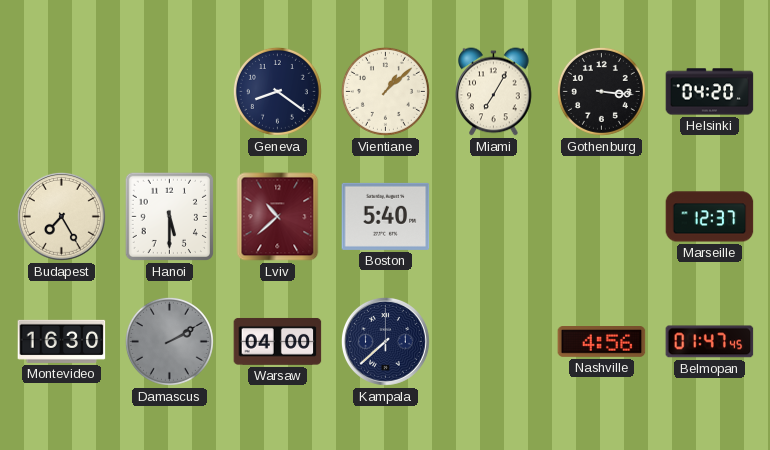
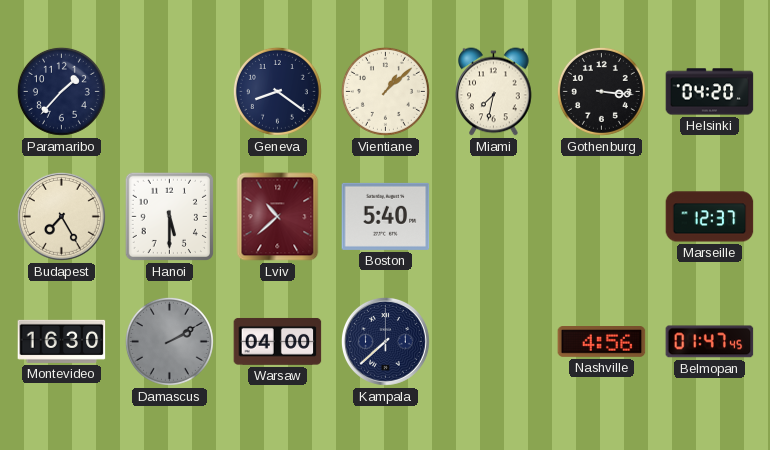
Paramaribo: none -> 1:37
Miami: 7:05 -> 7:32
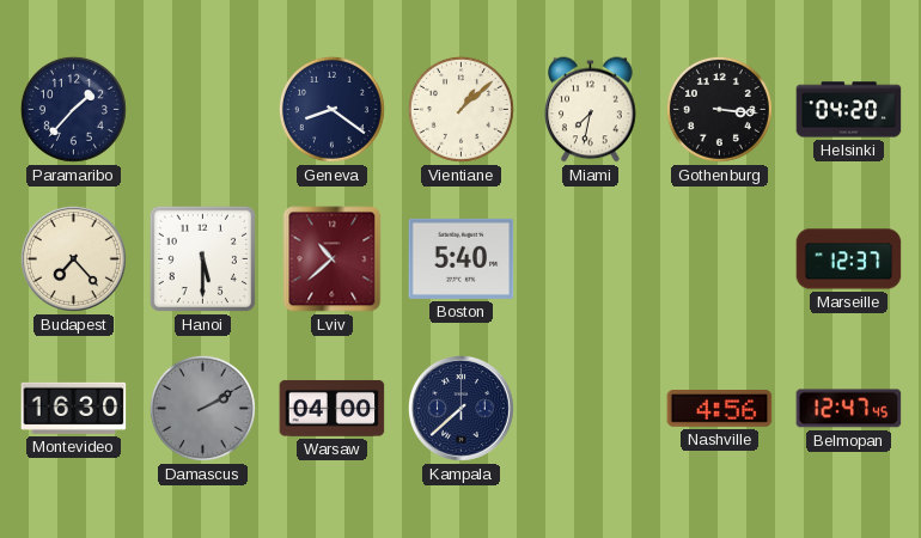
Budapest: 7:25 -> 7:23
Belmopan: 01:47 -> 12:47
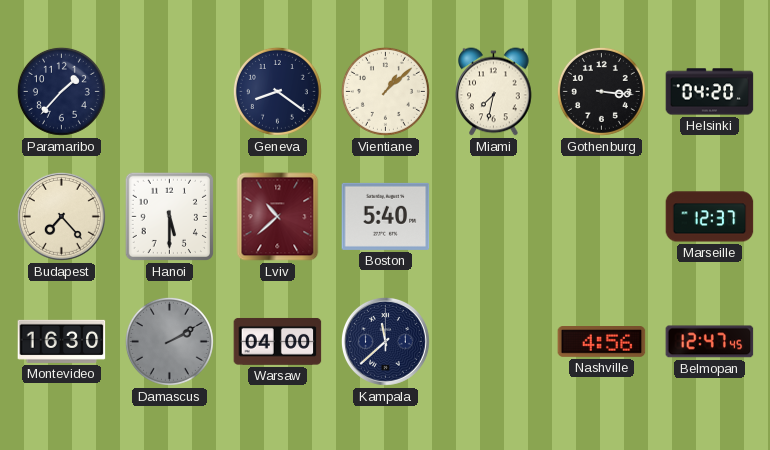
Kampala: 7:38 -> 11:38
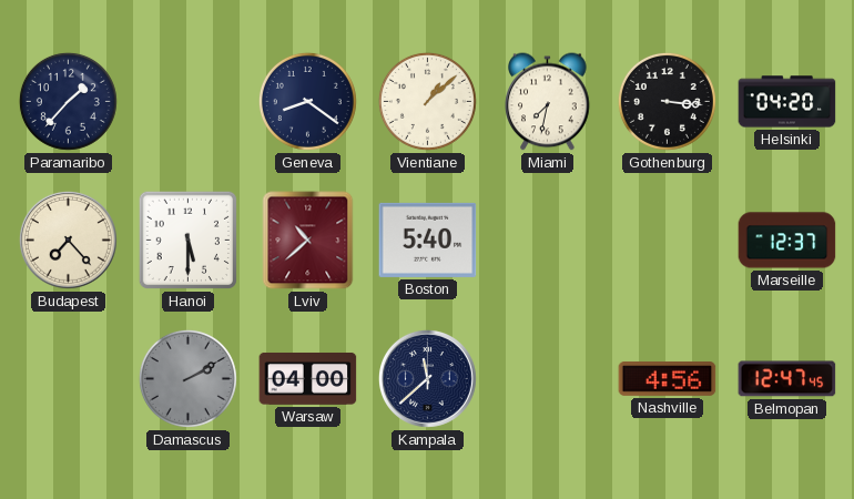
Montevideo: 16:30 -> none
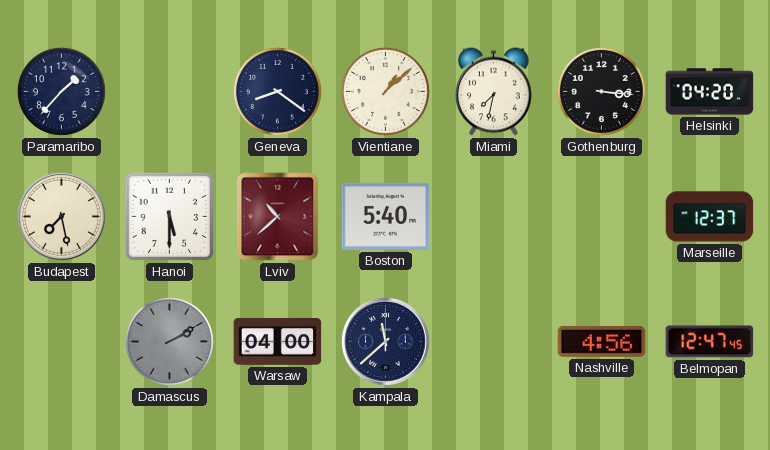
Budapest: 7:23 -> 7:28
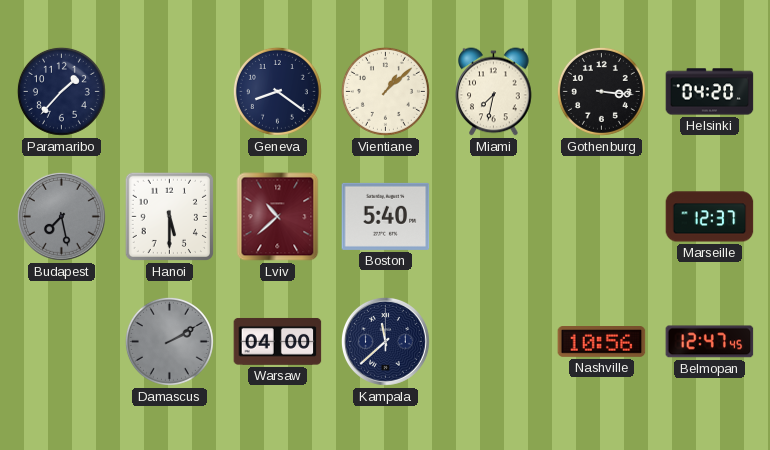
Budapest dial: cream -> grey
Nashville: 4:56 -> 10:56
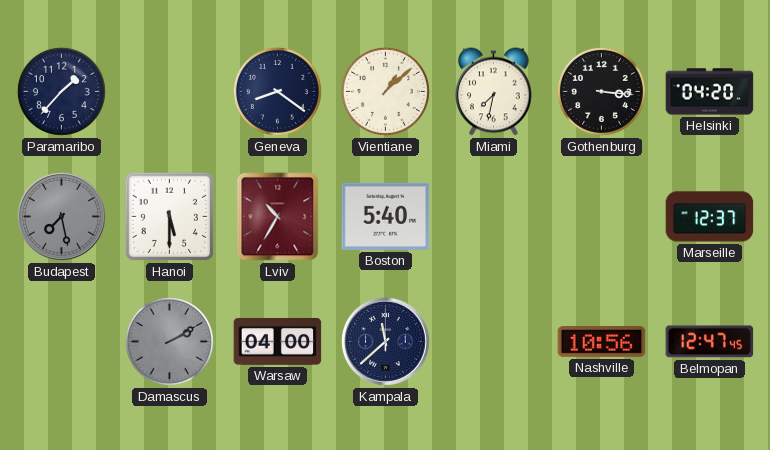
Lviv: 10:38 -> 10:35
